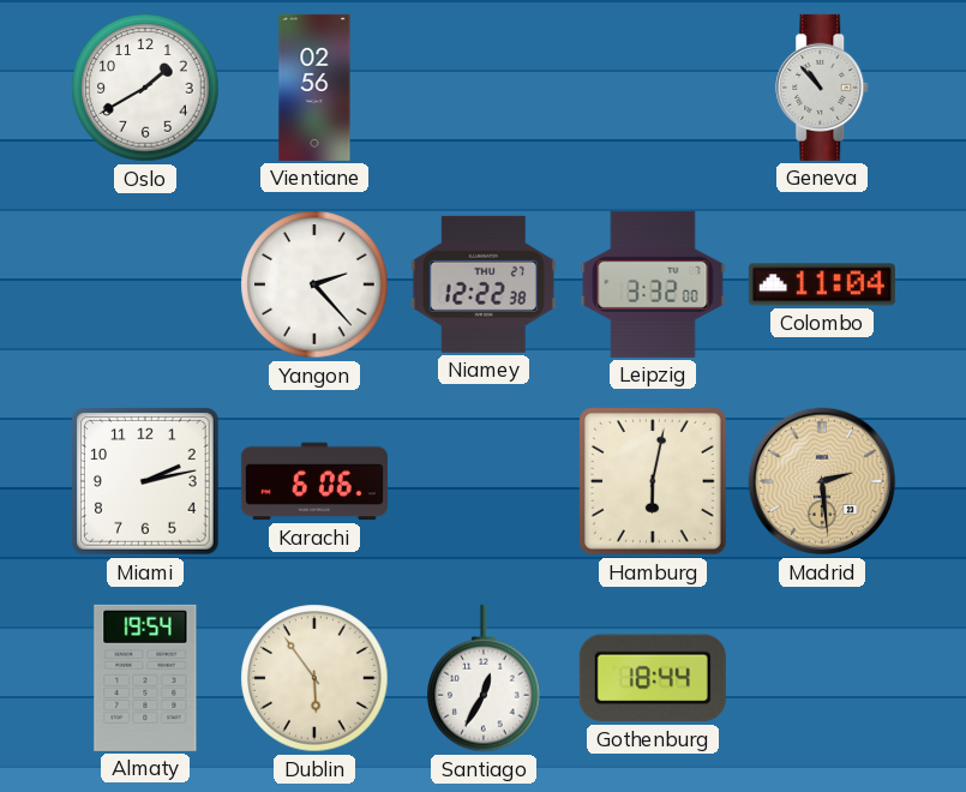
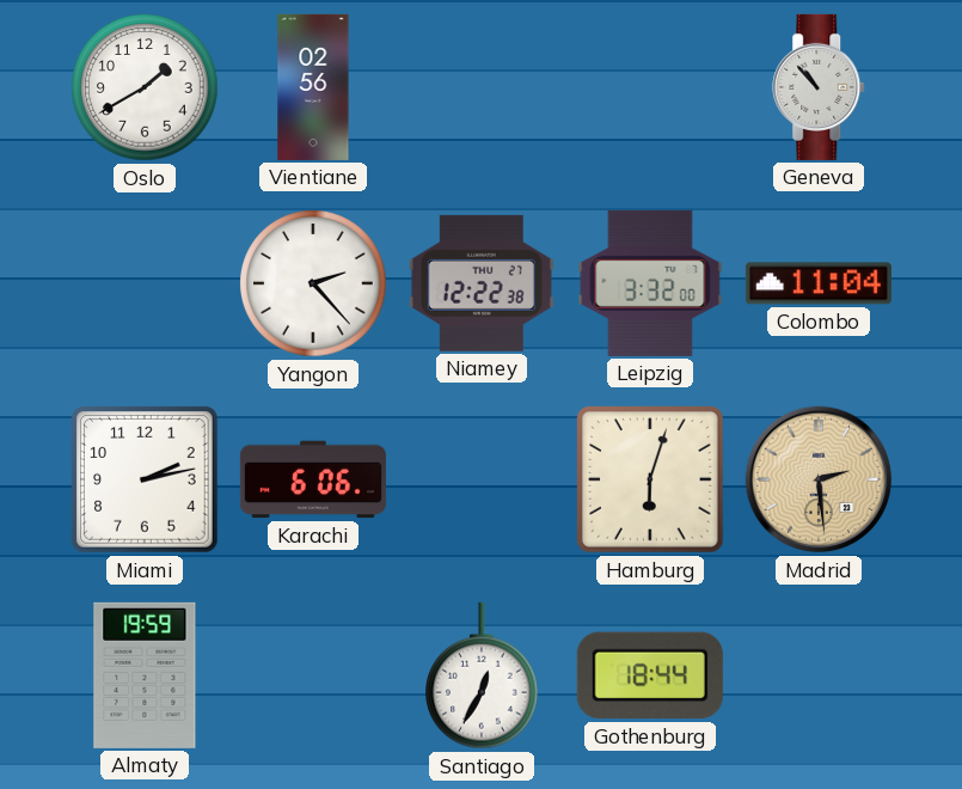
Hamburg: 6:02 -> 6:03
Almaty: 19:54 -> 19:59
Dublin: 5:54 -> none
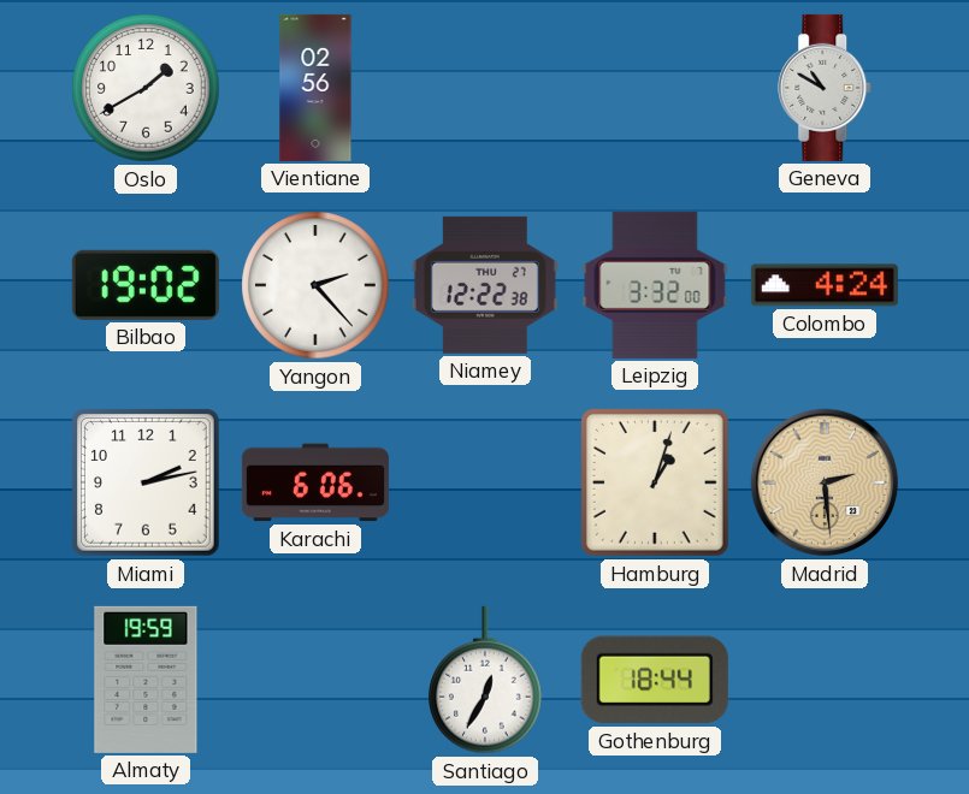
Geneva: 10:53 -> 10:50
Bilbao: none -> 19:02
Colombo: 11:04 -> 4:24
Hamburg: 6:03 -> 1:03
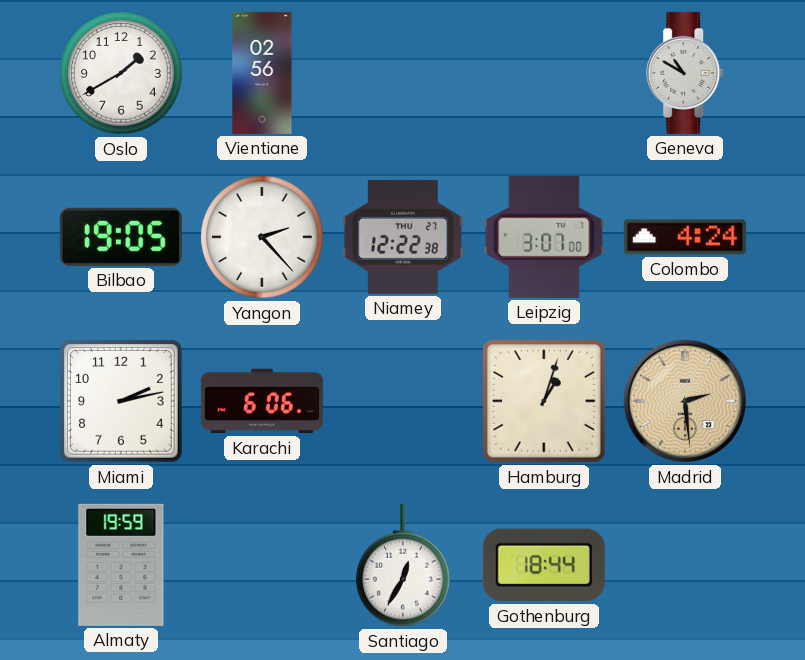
Bilbao: 19:02 -> 19:05
Leipzig: 3:32 -> 3:07
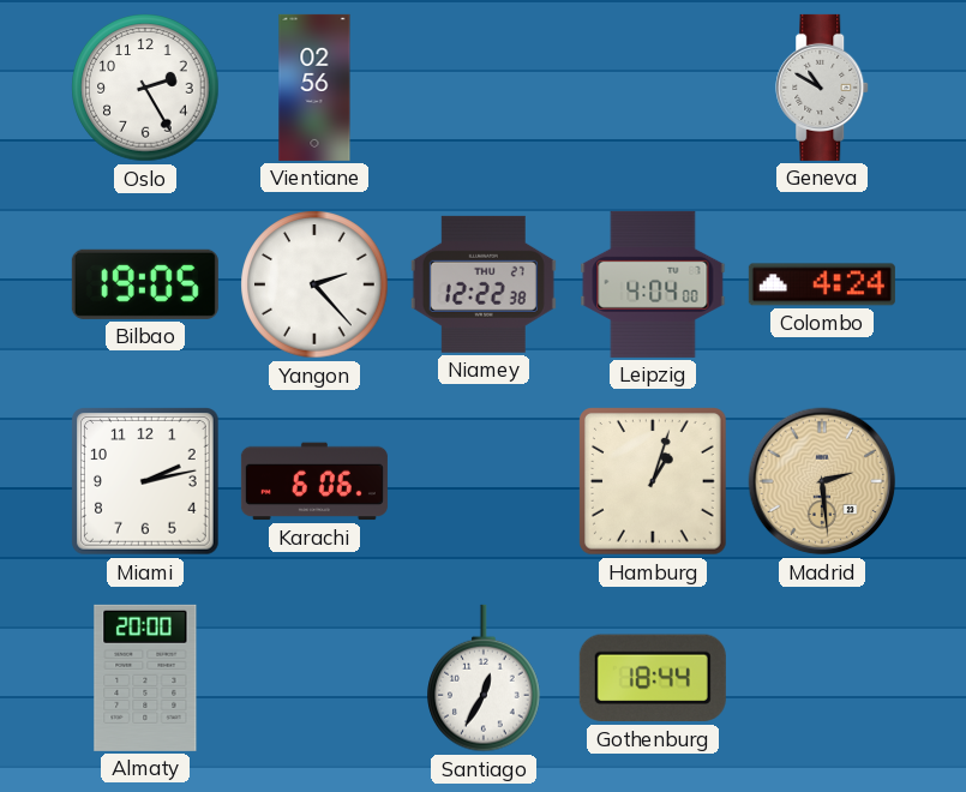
Oslo: 1:40 -> 2:25
Leipzig: 3:07 -> 4:04
Almaty: 19:59 -> 20:00
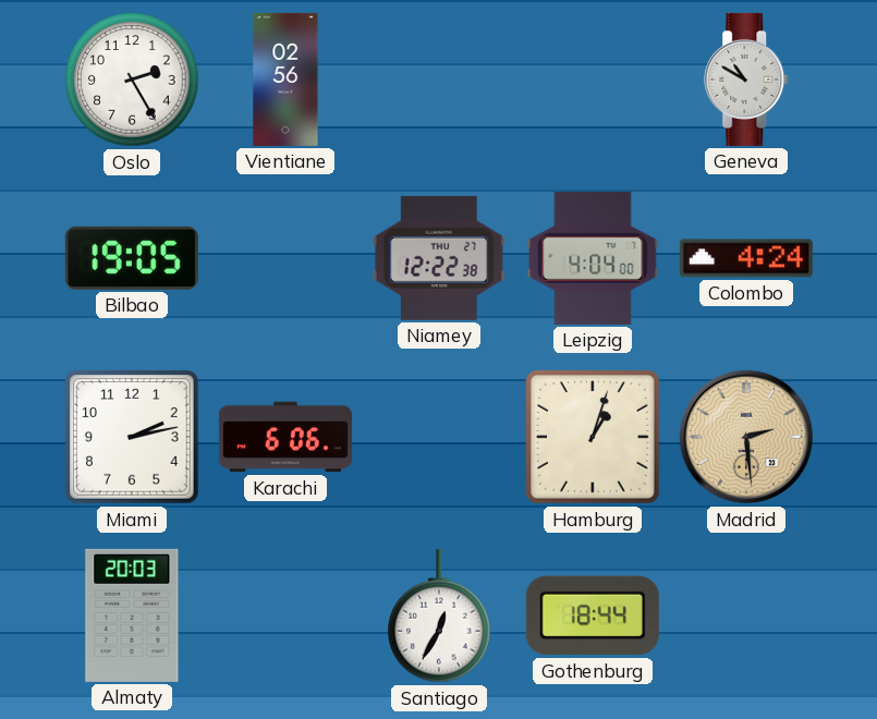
Yangon: 2:23 -> none
Almaty: 20:00 -> 20:03
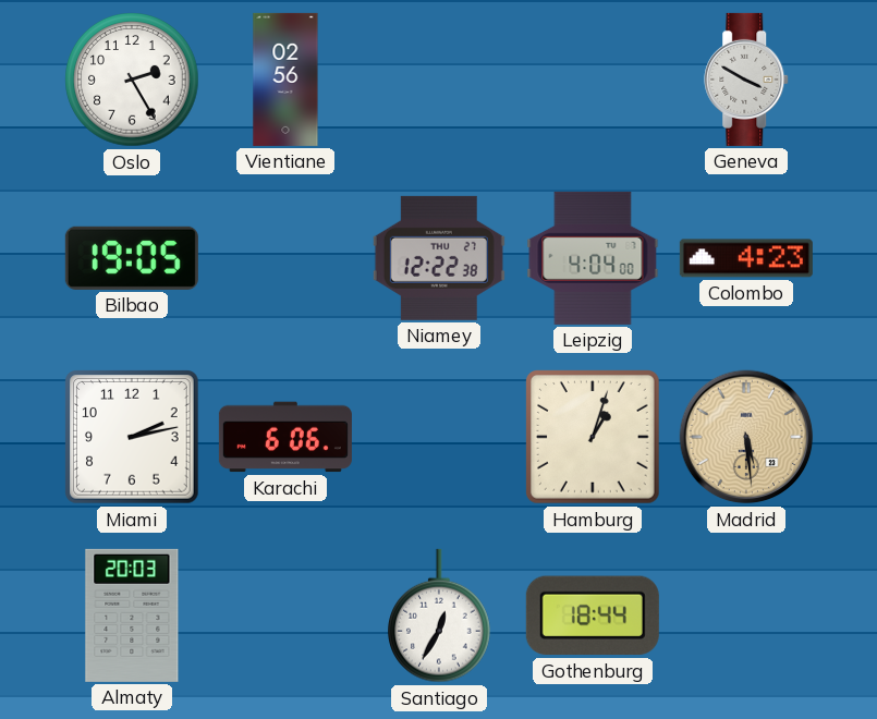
Geneva: 10:50 -> 3:50
Colombo: 4:24 -> 4:23
Madrid: 2:29 -> 5:29
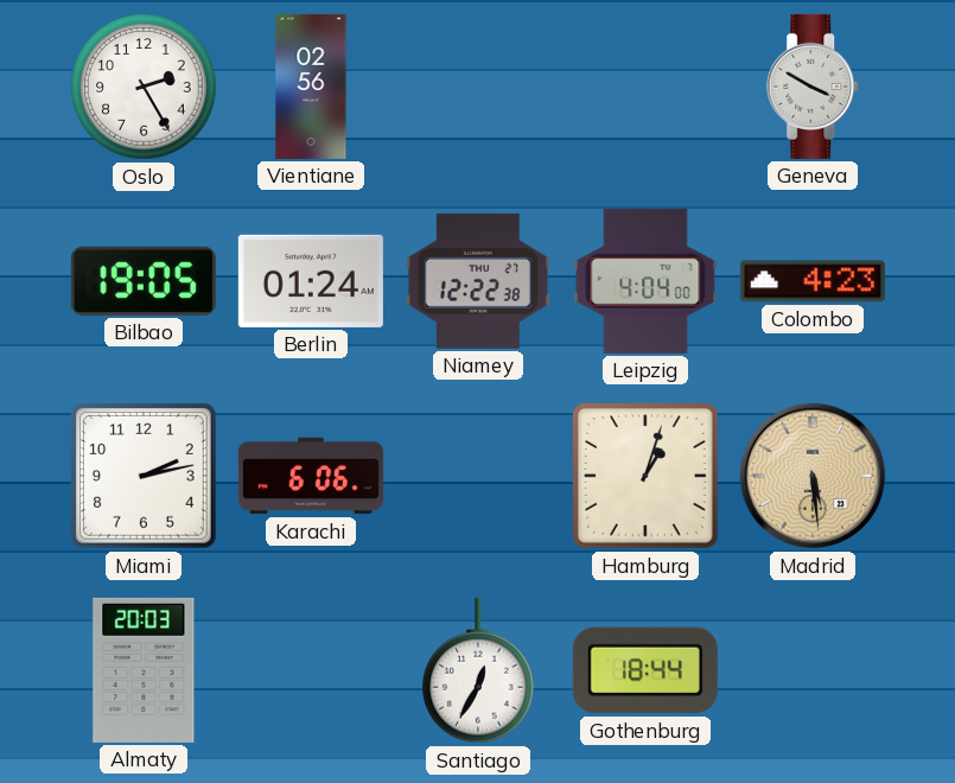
Berlin: none -> 01:24
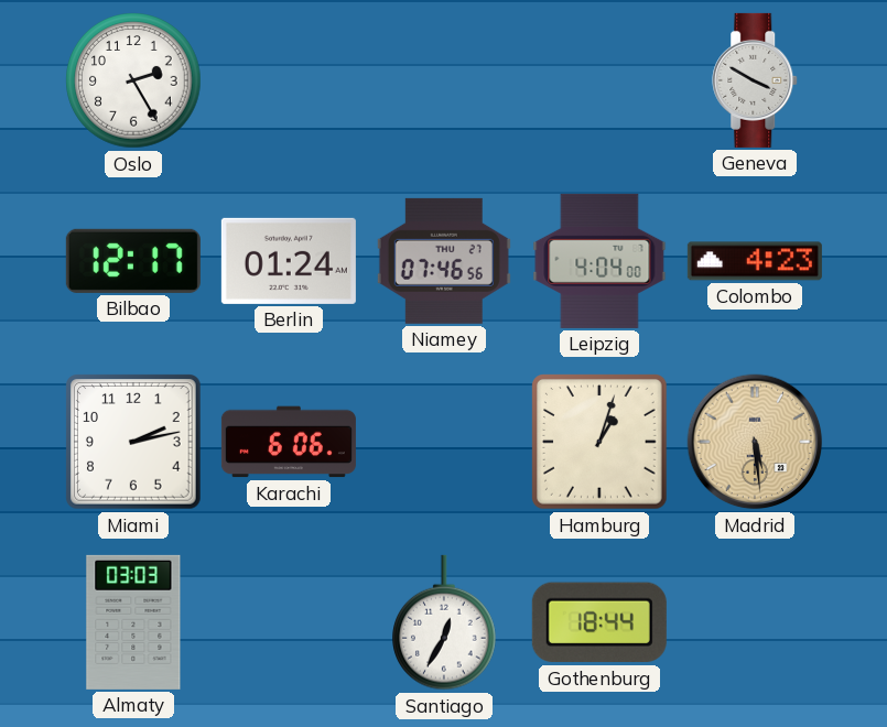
Vientiane: 02:56 -> none
Bilbao: 19:05 -> 12:17
Niamey: 12:22 -> 07:46
Almaty: 20:03 -> 03:03
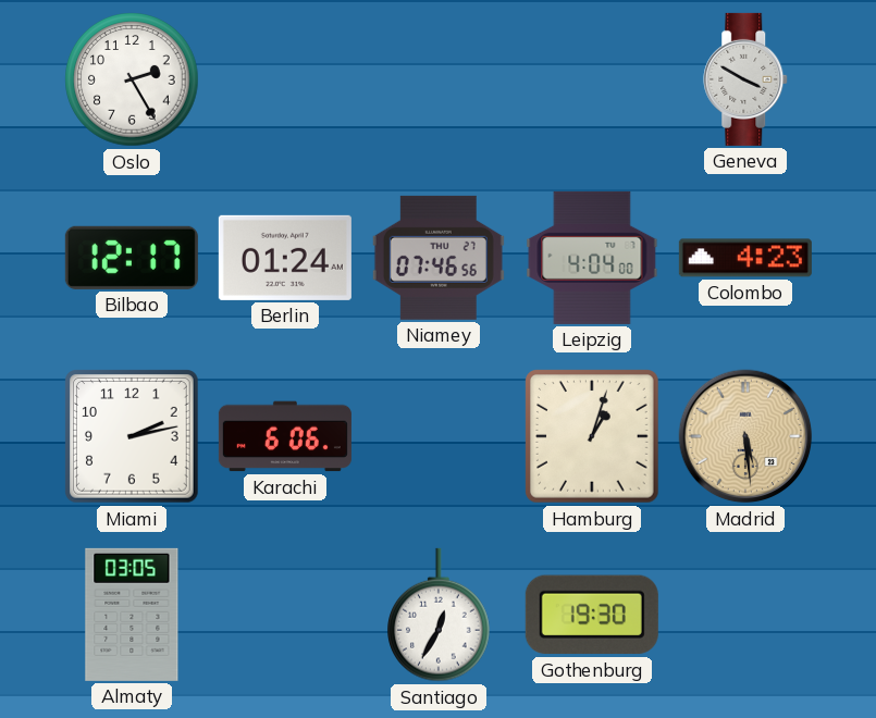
Almaty: 03:03 -> 03:05
Gothenburg: 18:44 -> 19:30
